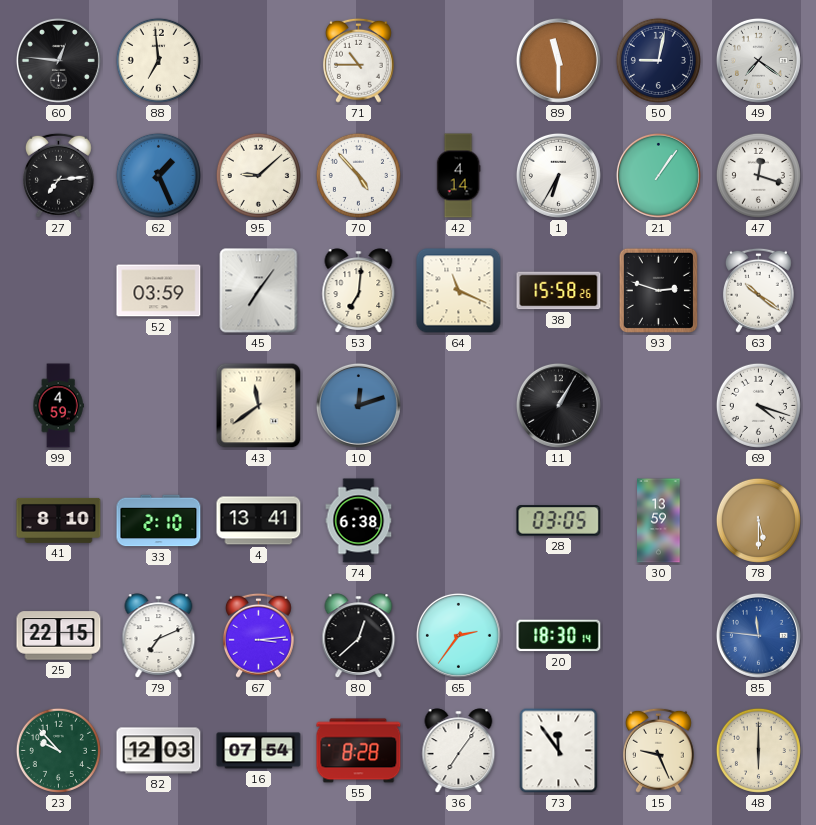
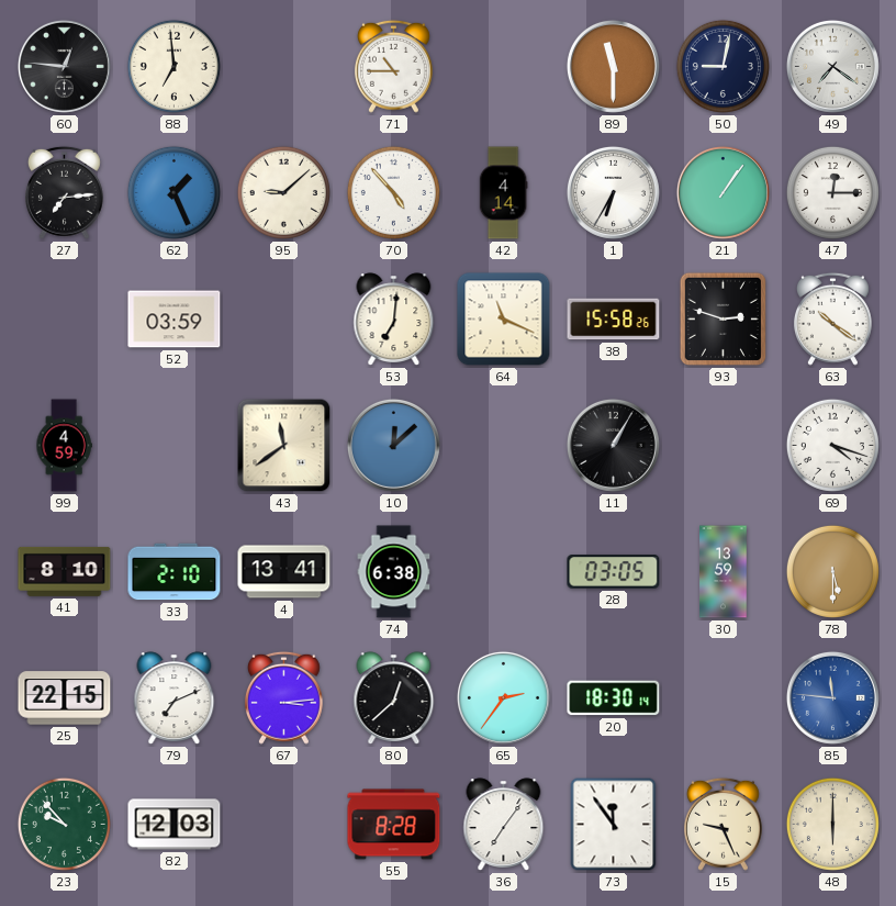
47: 12:18 -> 12:15
45: 7:06 -> none
10: 12:12 -> 12:08
16: 07:54 -> none
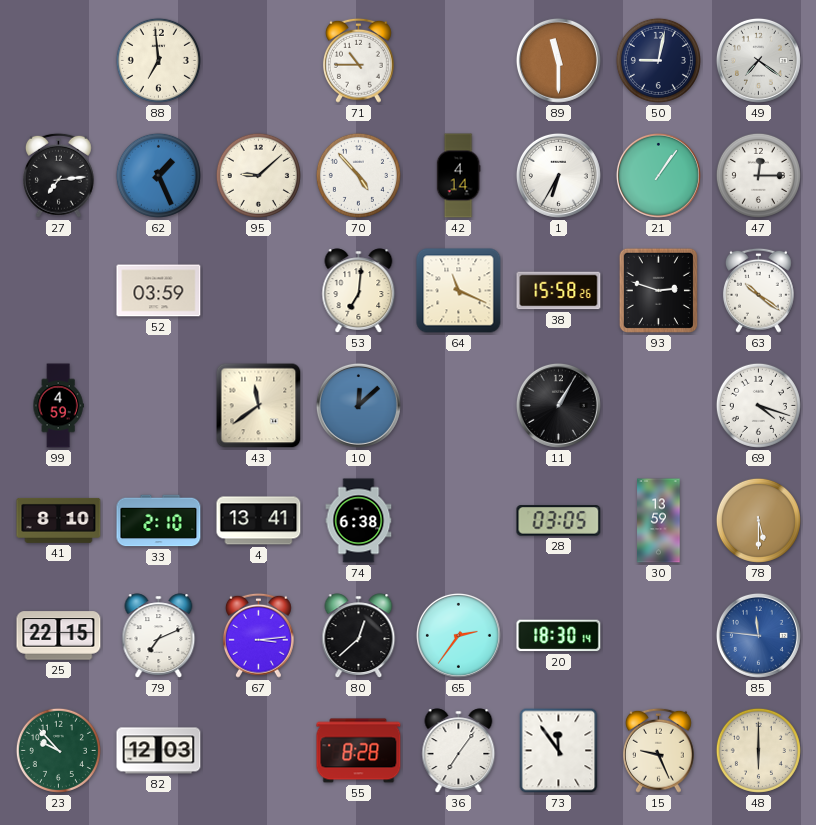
60: 12:46 -> none
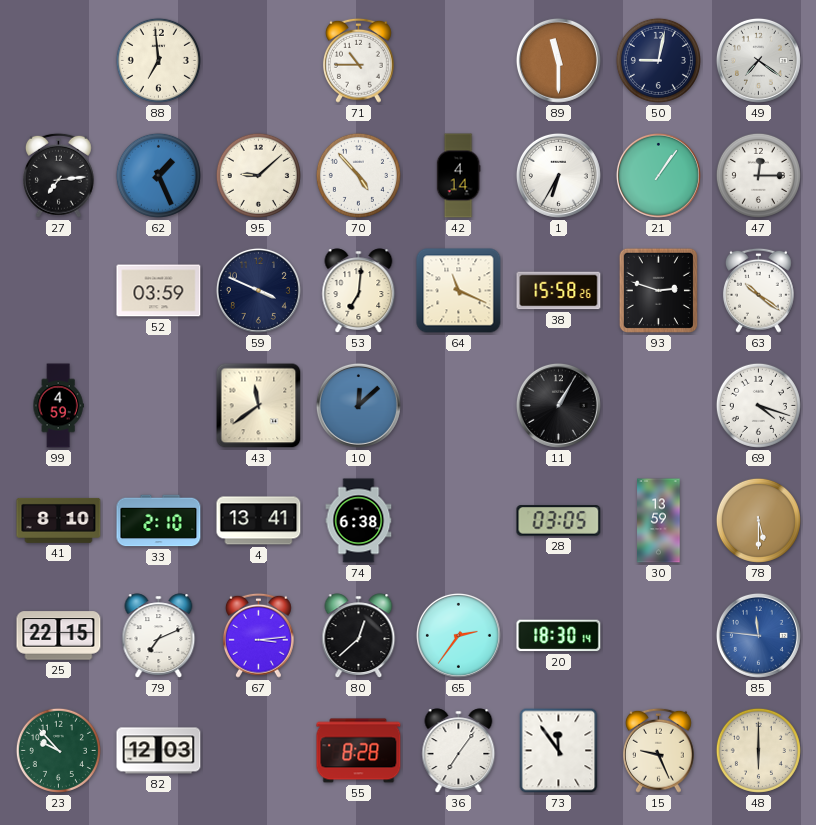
59: none -> 3:49
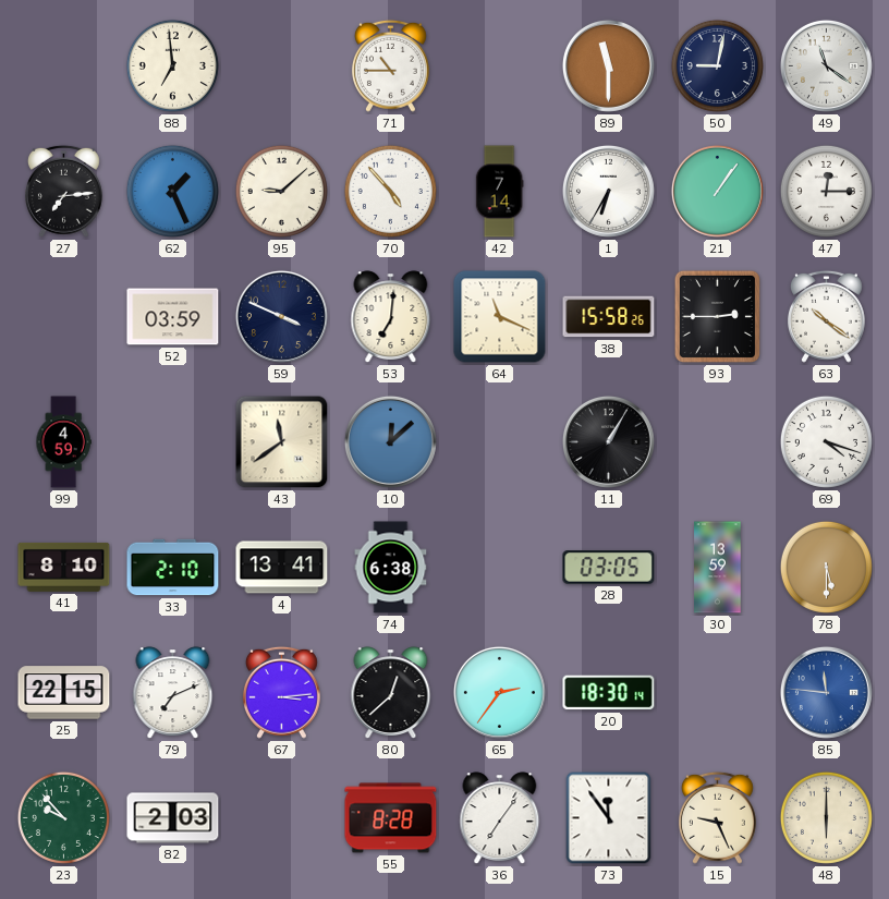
49: 7:21 -> 11:21
42: 4:14 -> 7:14
93: 2:48 -> 2:45
82: 12:03 -> 2:03
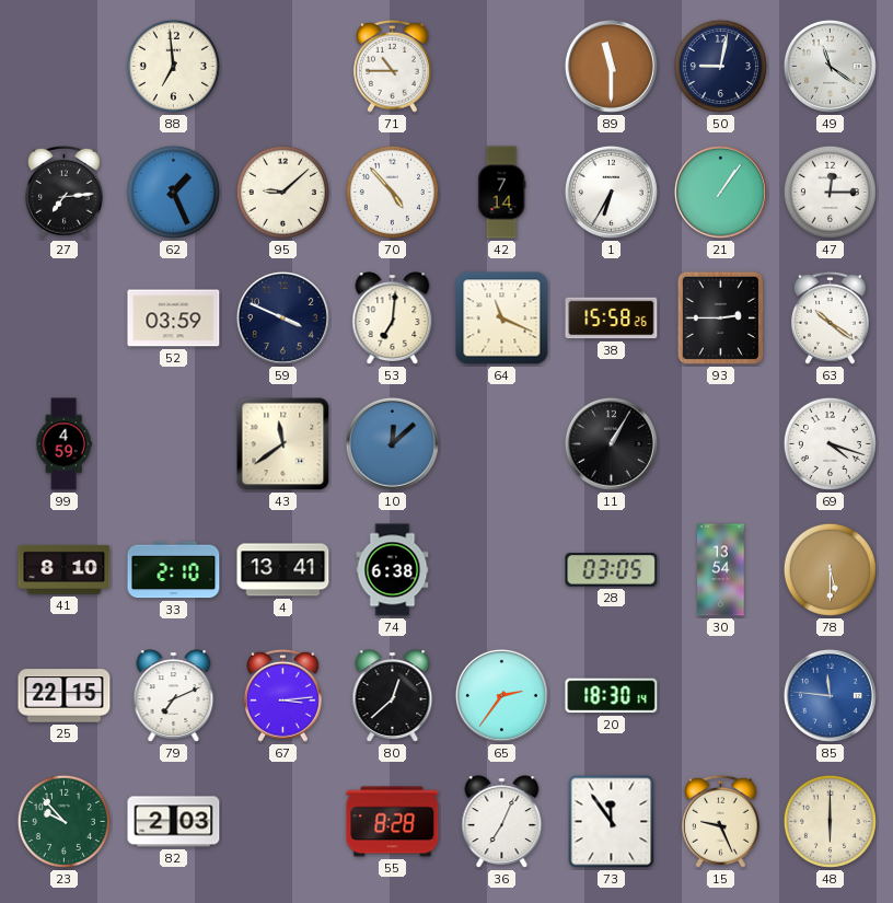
30: 13:59 -> 13:54
36: 7:06 -> 7:04
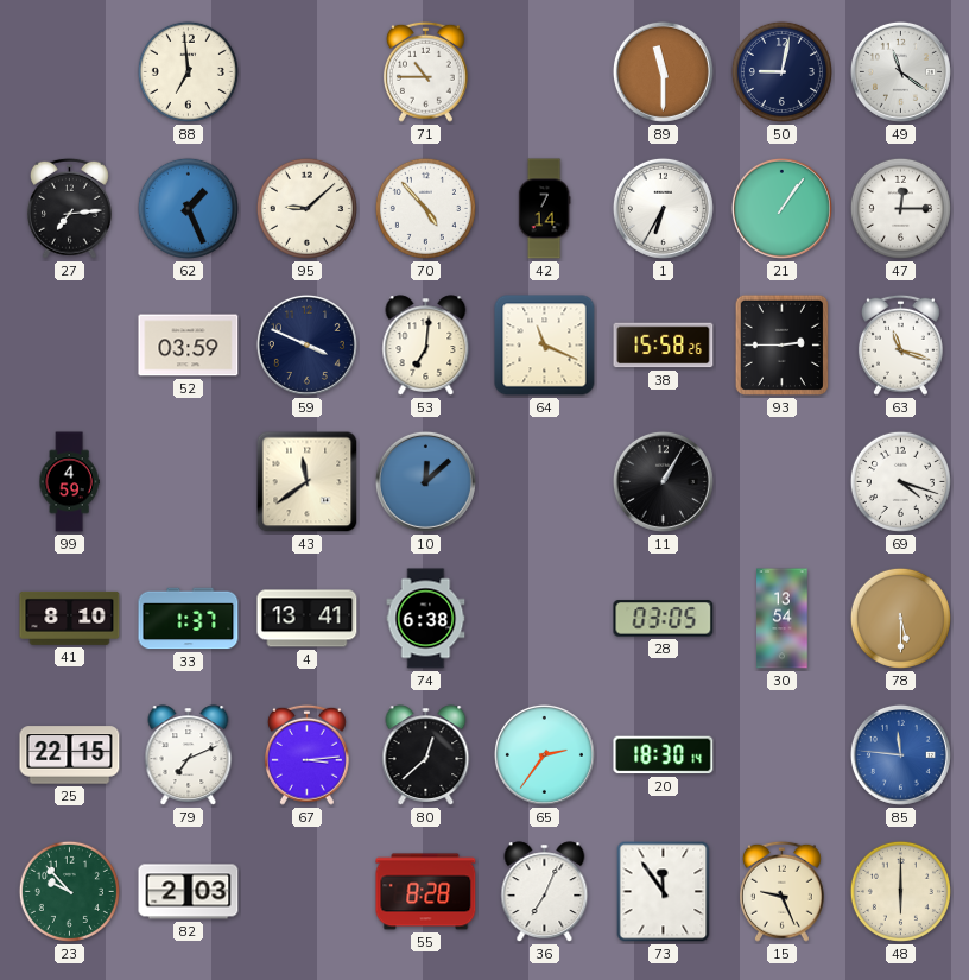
63: 10:21 -> 11:18
33: 2:10 -> 1:37
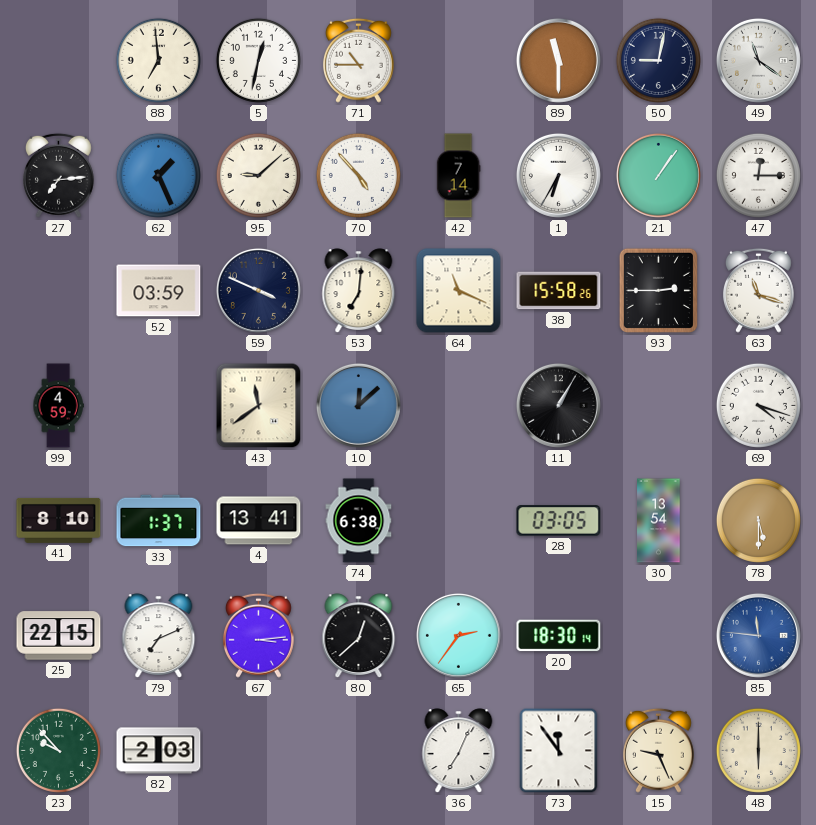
5: none -> 12:32
55: 8:28 -> none
